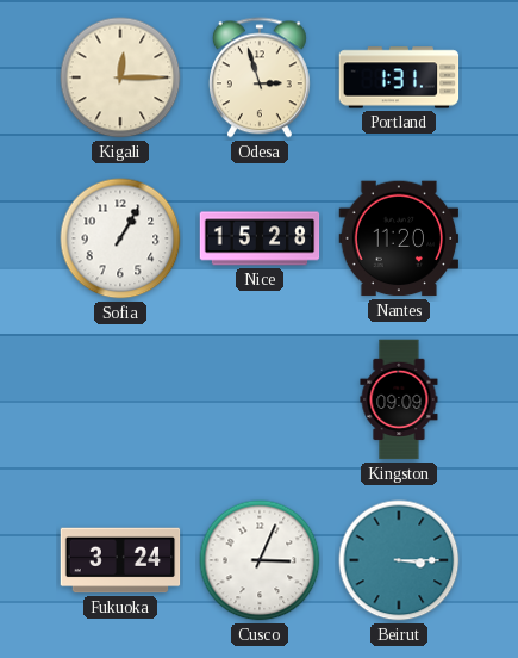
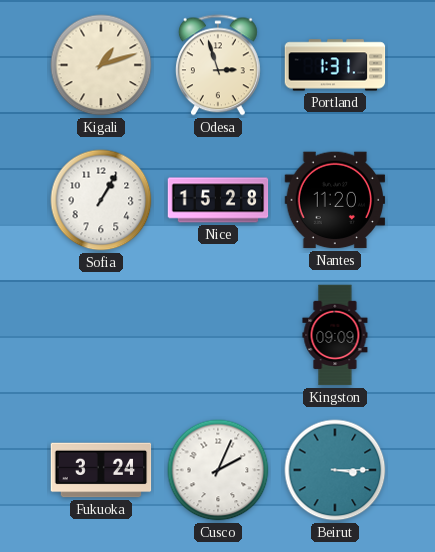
Kigali: 12:15 -> 1:12
Cusco: 3:04 -> 2:04
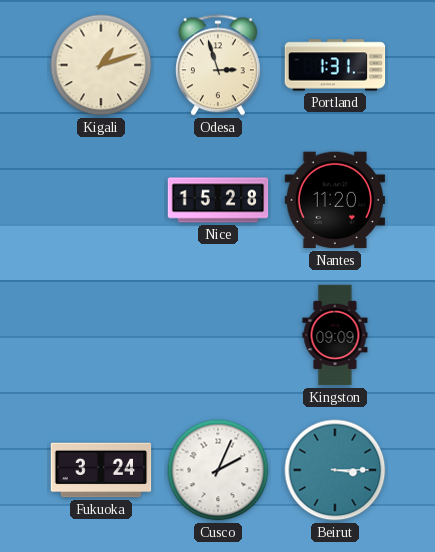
Sofia: 1:05 -> none
